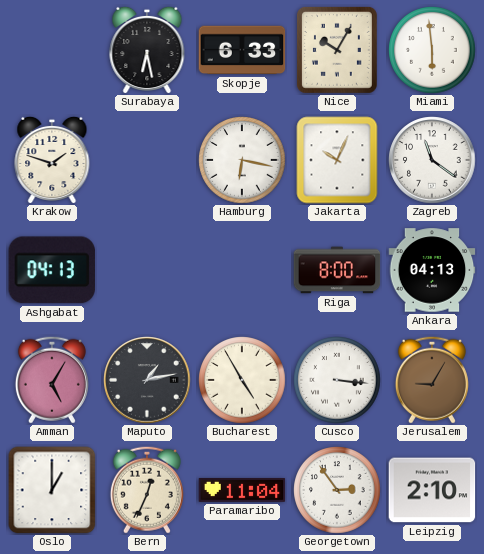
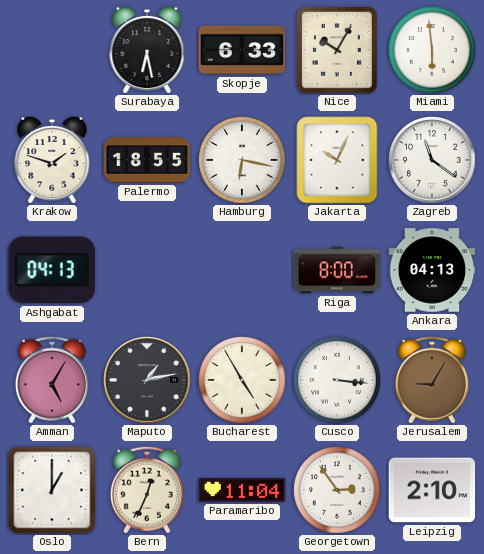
Palermo: none -> 18:55
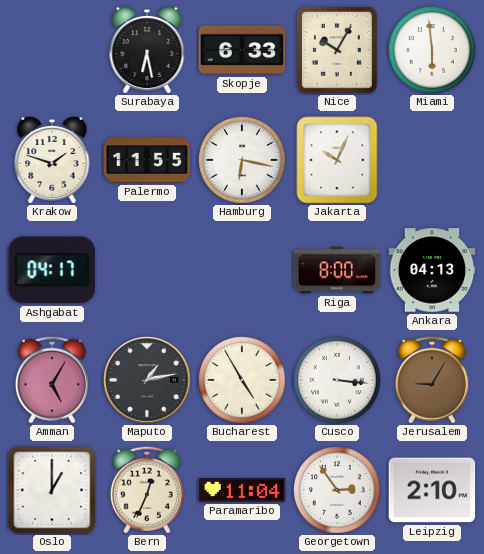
Palermo: 18:55 -> 11:55
Zagreb: 11:21 -> none
Ashgabat: 04:13 -> 04:17
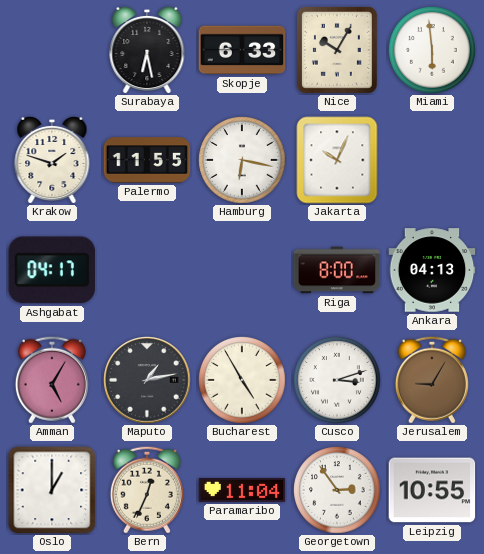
Cusco: 3:16 -> 3:12
Leipzig: 2:10 -> 10:55
